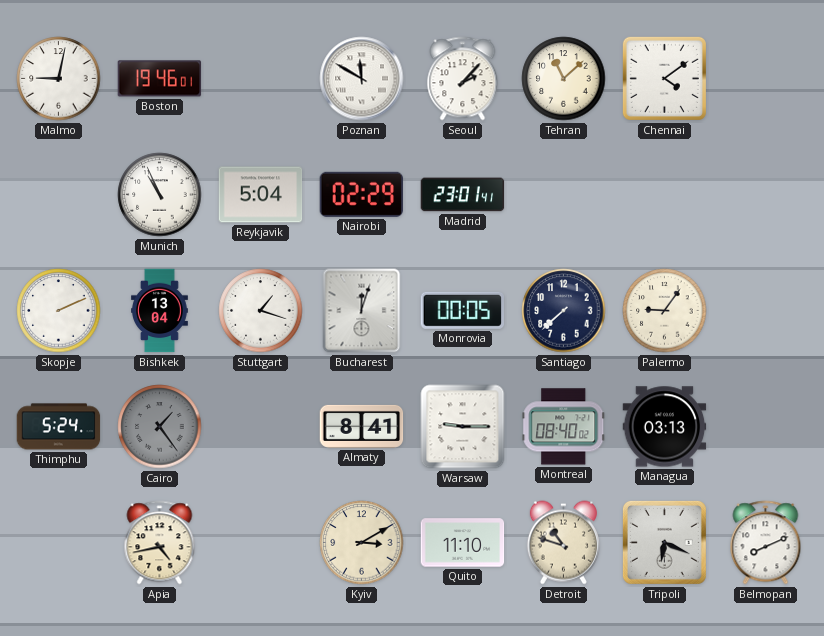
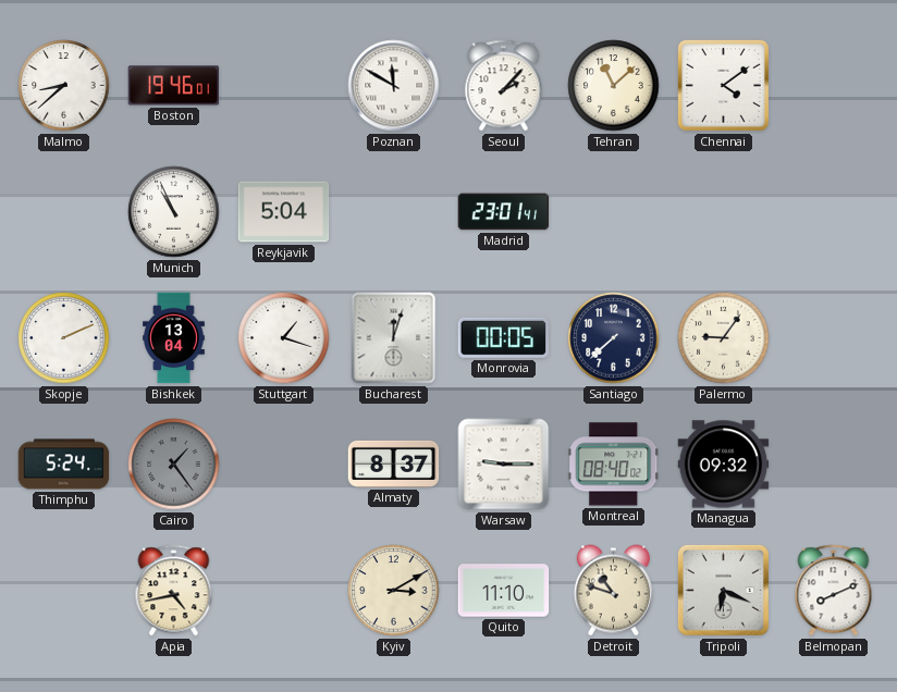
Malmo: 9:02 -> 8:38
Nairobi: 02:29 -> none
Almaty: 8:41 -> 8:37
Managua: 03:13 -> 09:32
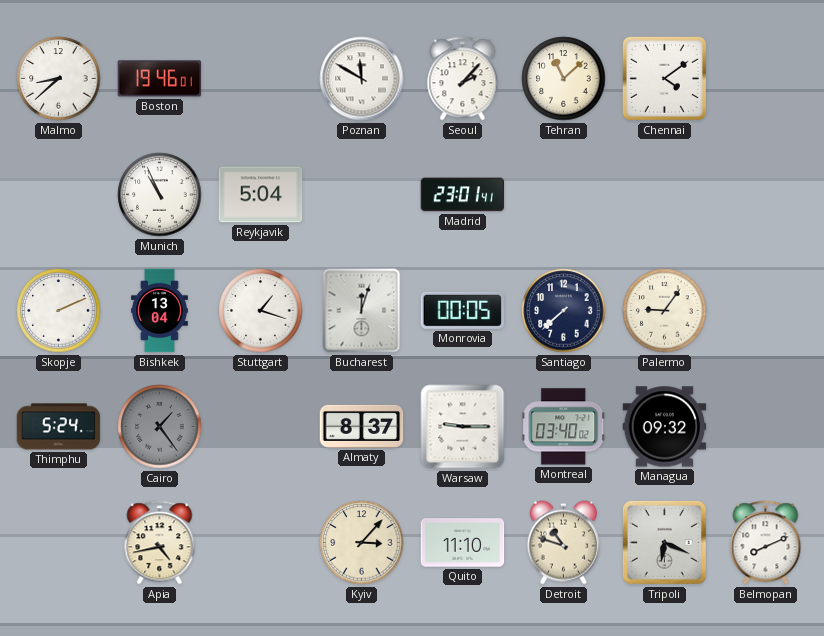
Montreal: 08:40 -> 03:40
Kyiv: 3:10 -> 3:07
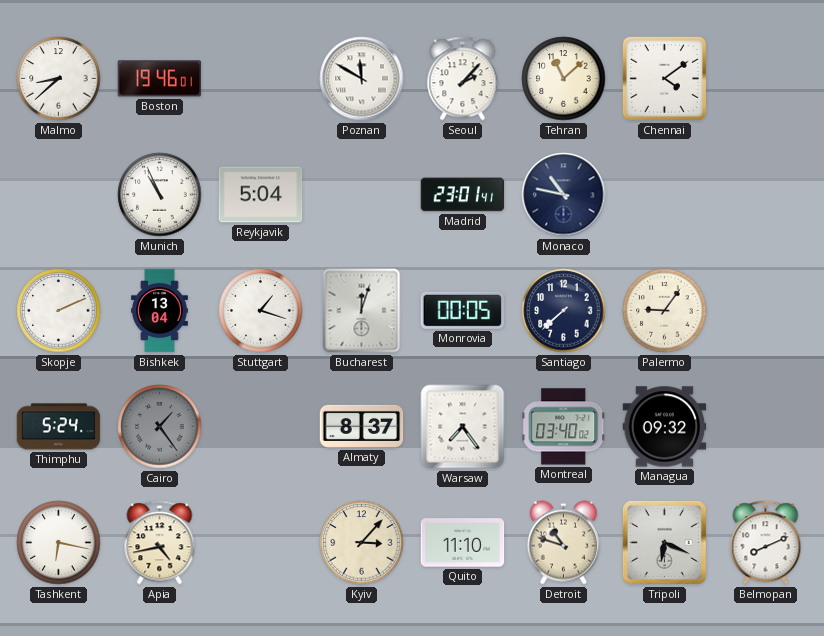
Monaco: none -> 10:47
Warsaw: 9:15 -> 7:24
Tashkent: none -> 6:17
